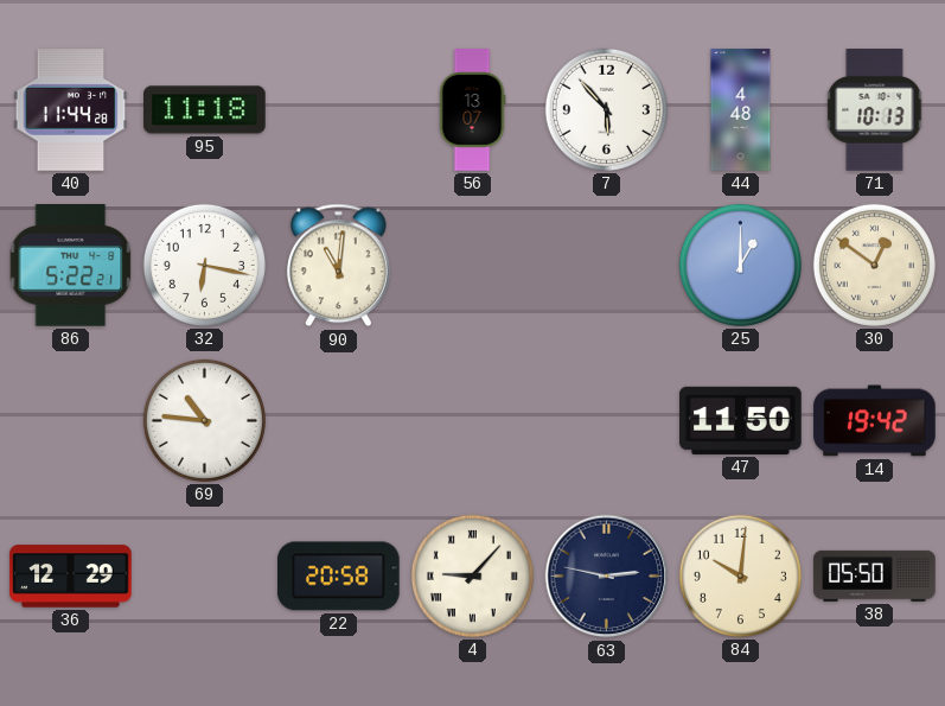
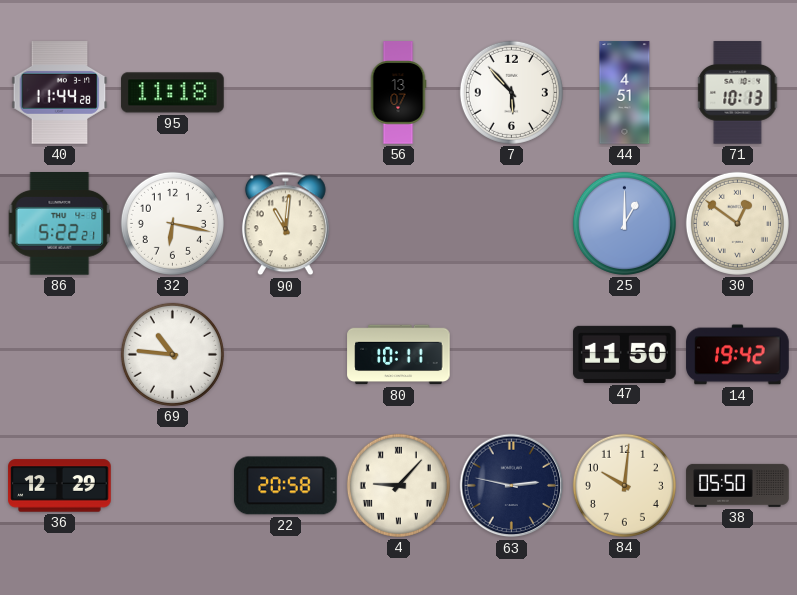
44: 4:48 -> 4:51
80: none -> 10:11
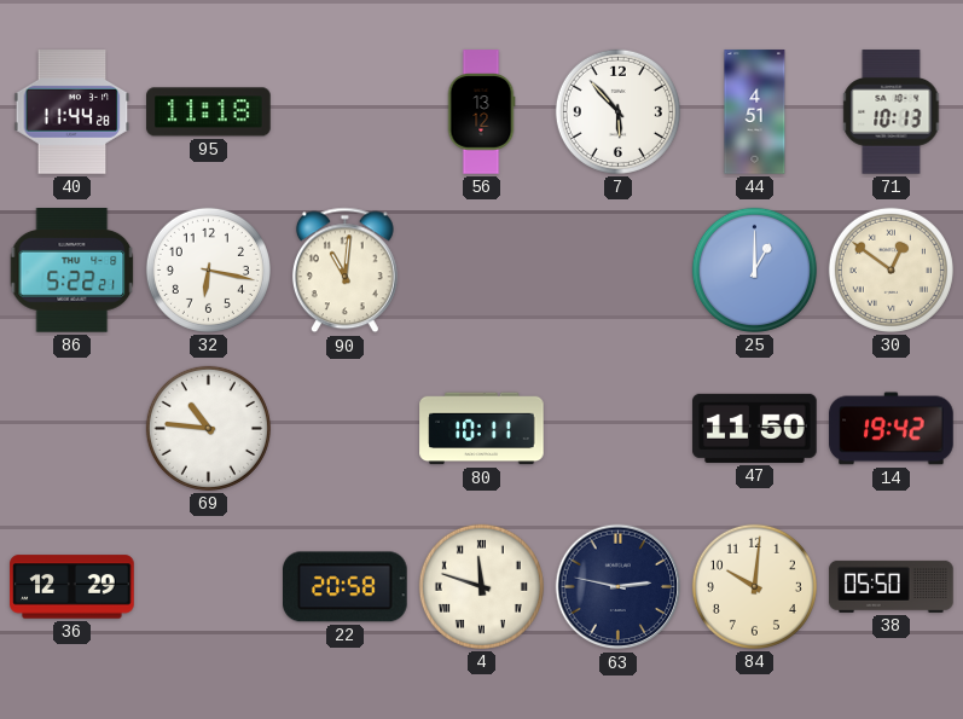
56: 13:07 -> 13:12
4: 9:07 -> 11:48
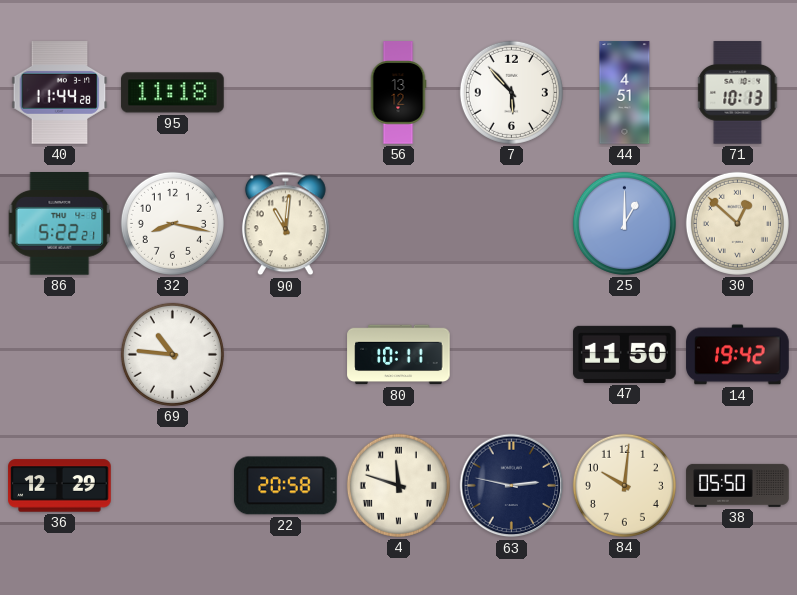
32: 6:17 -> 8:17
30: 12:51 -> 12:52
